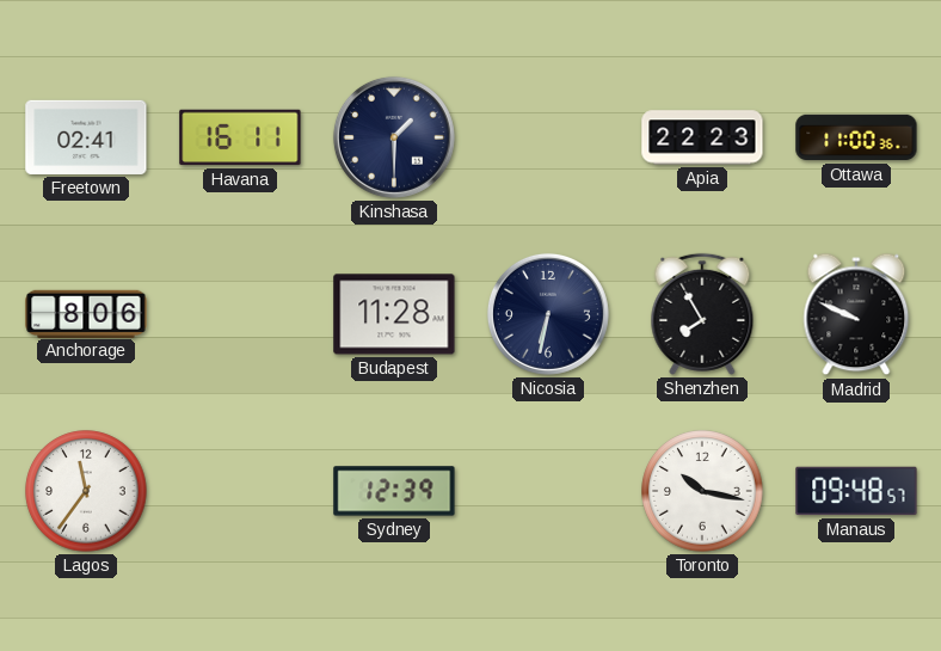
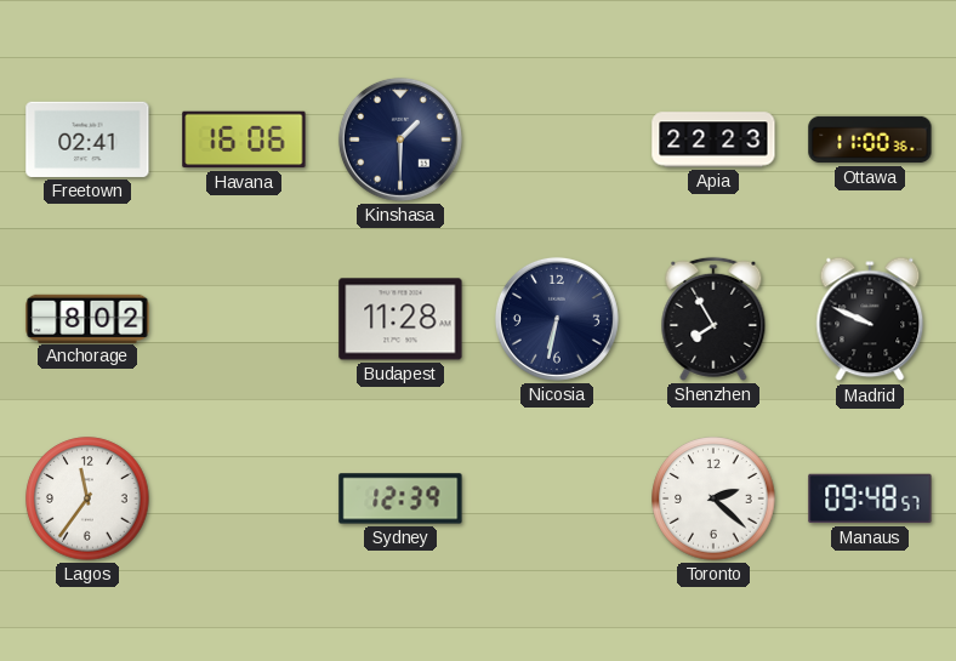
Havana: 16:11 -> 16:06
Anchorage: 8:06 -> 8:02
Toronto: 10:17 -> 2:22
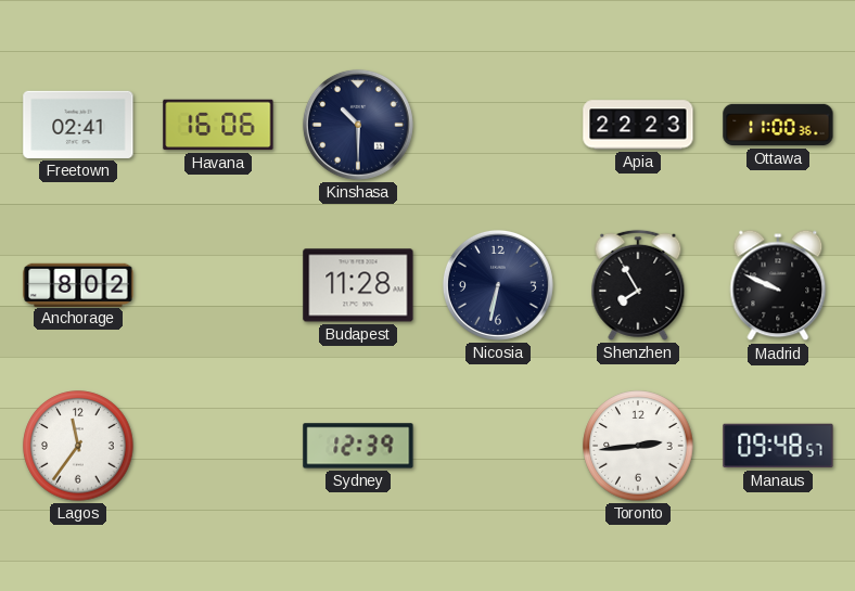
Kinshasa: 1:30 -> 10:30
Toronto: 2:22 -> 2:44
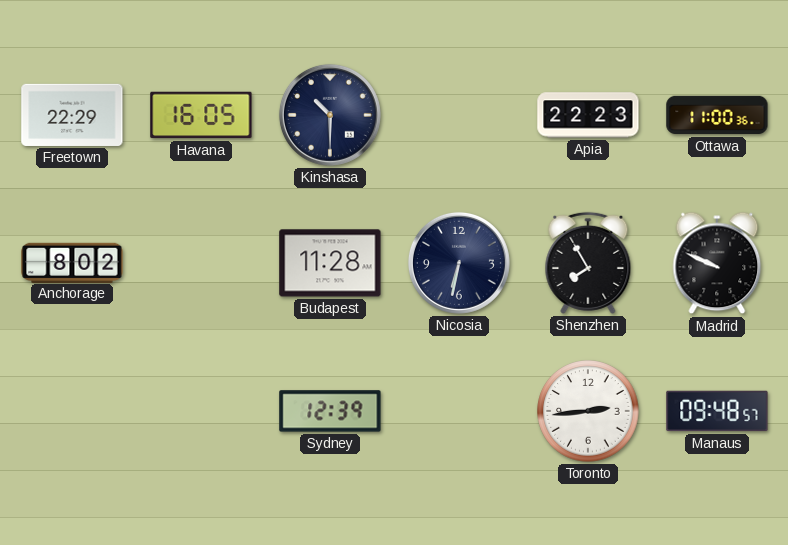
Freetown: 02:41 -> 22:29
Havana: 16:06 -> 16:05
Lagos: 11:36 -> none
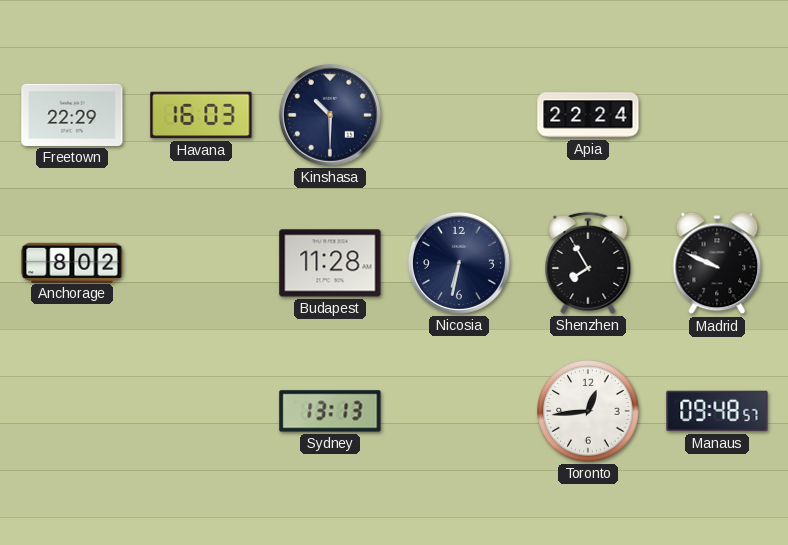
Havana: 16:05 -> 16:03
Apia: 22:23 -> 22:24
Ottawa: 11:00 -> none
Sydney: 12:39 -> 13:13
Toronto: 2:44 -> 12:44
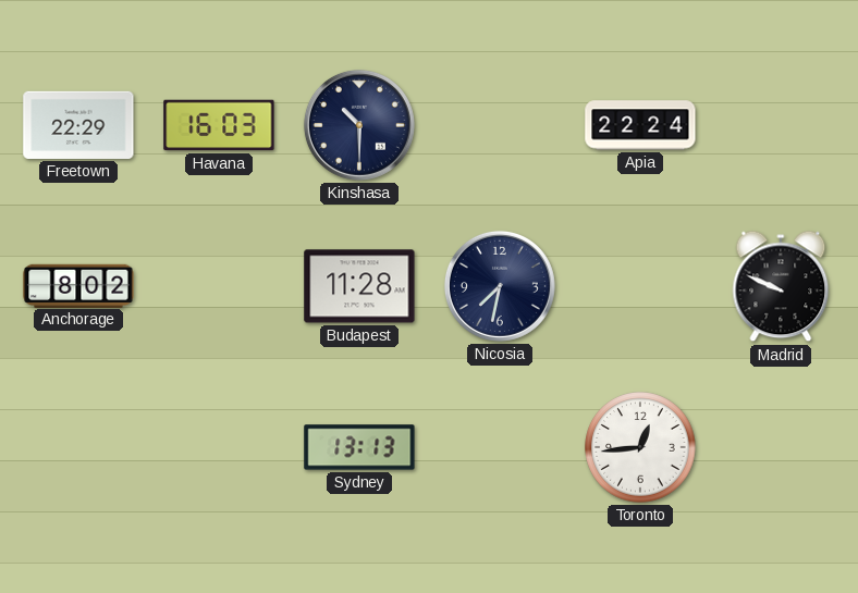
Nicosia: 6:32 -> 7:32
Shenzhen: 7:55 -> none
Manaus: 09:48 -> none
